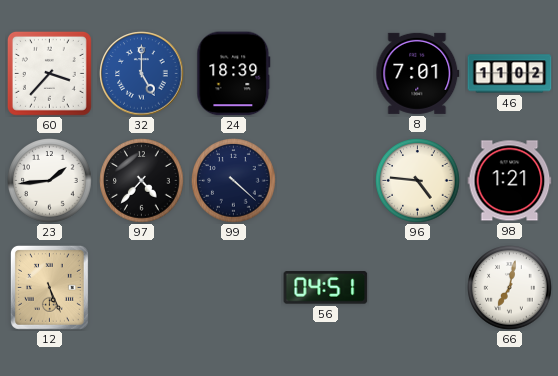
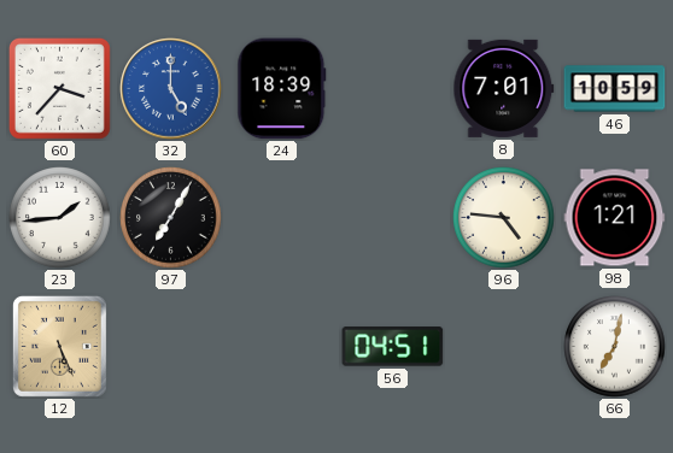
46: 11:02 -> 10:59
97: 4:37 -> 7:05
99: 4:22 -> none
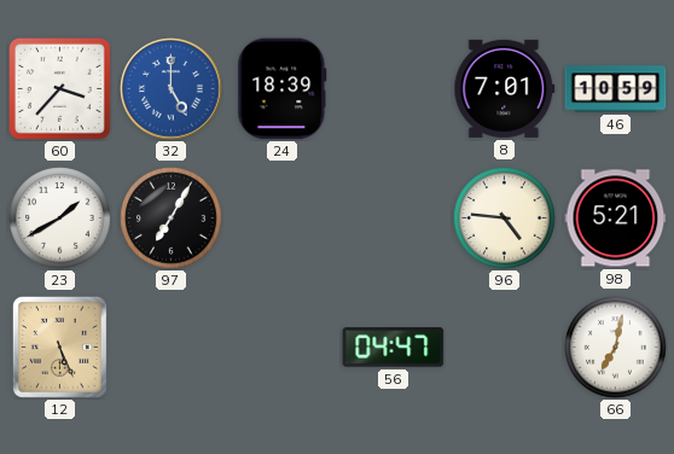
23: 1:44 -> 1:40
98: 1:21 -> 5:21
56: 04:51 -> 04:47
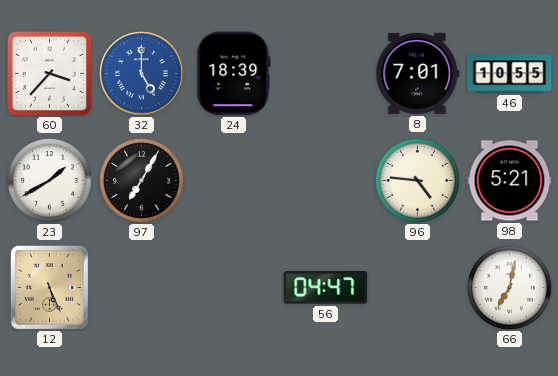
46: 10:59 -> 10:55
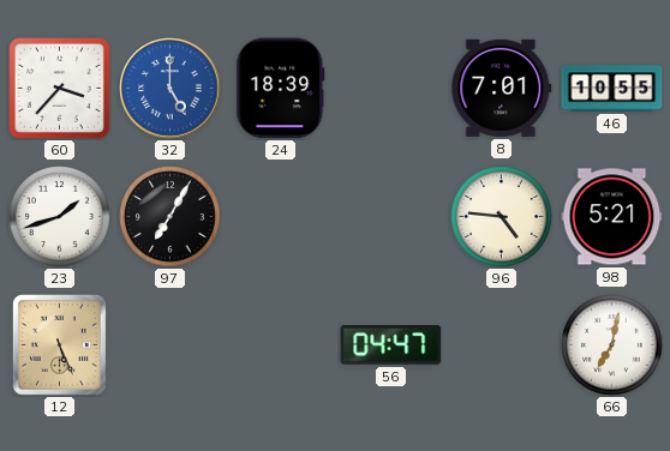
23: 1:40 -> 1:42
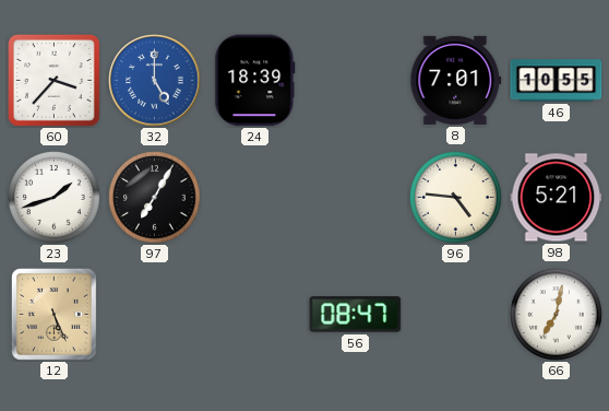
56: 04:47 -> 08:47
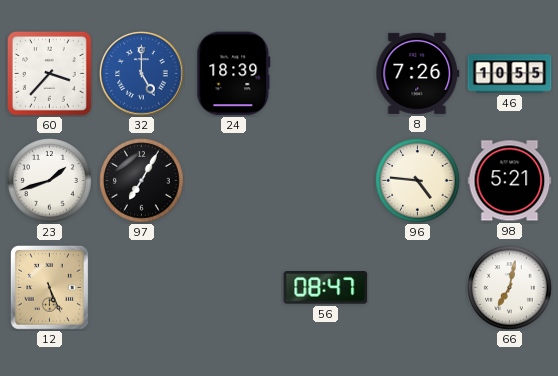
8: 7:01 -> 7:26
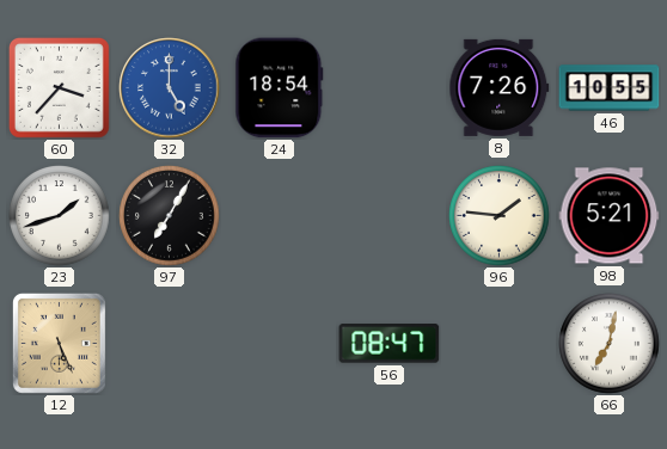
24: 18:39 -> 18:54
96: 4:46 -> 1:46
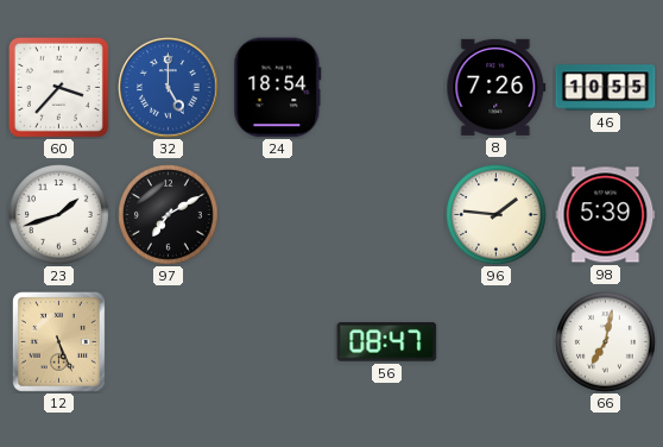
97: 7:05 -> 7:10
98: 5:21 -> 5:39
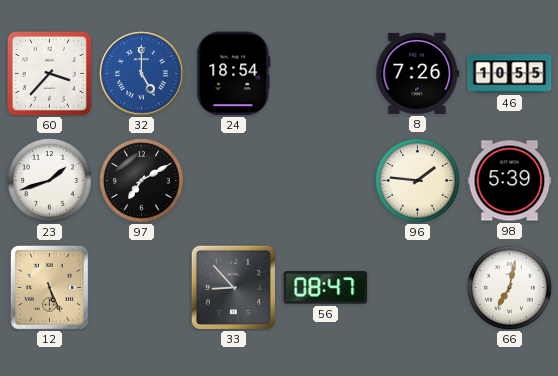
33: none -> 8:53
